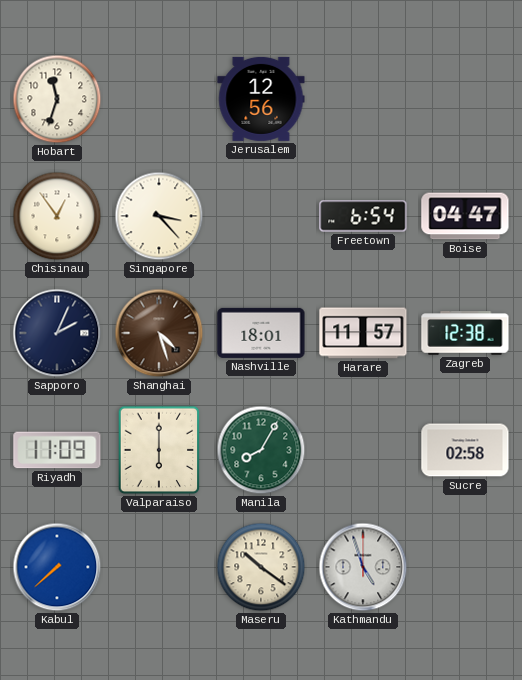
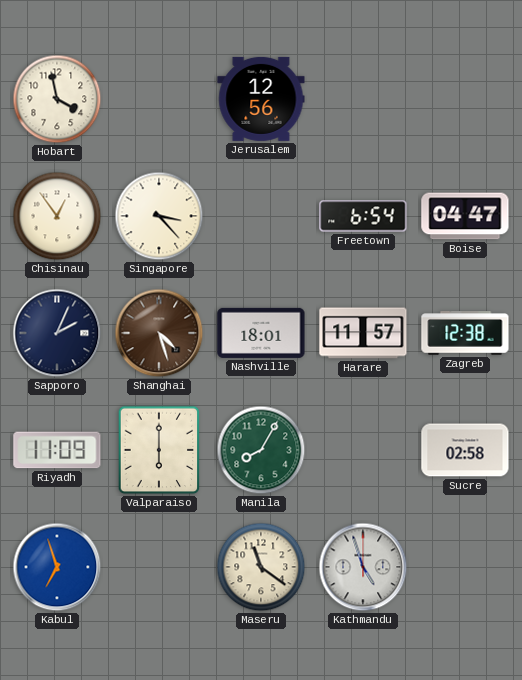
Hobart: 11:33 -> 3:58
Kabul: 7:38 -> 6:57
Maseru: 10:21 -> 11:21
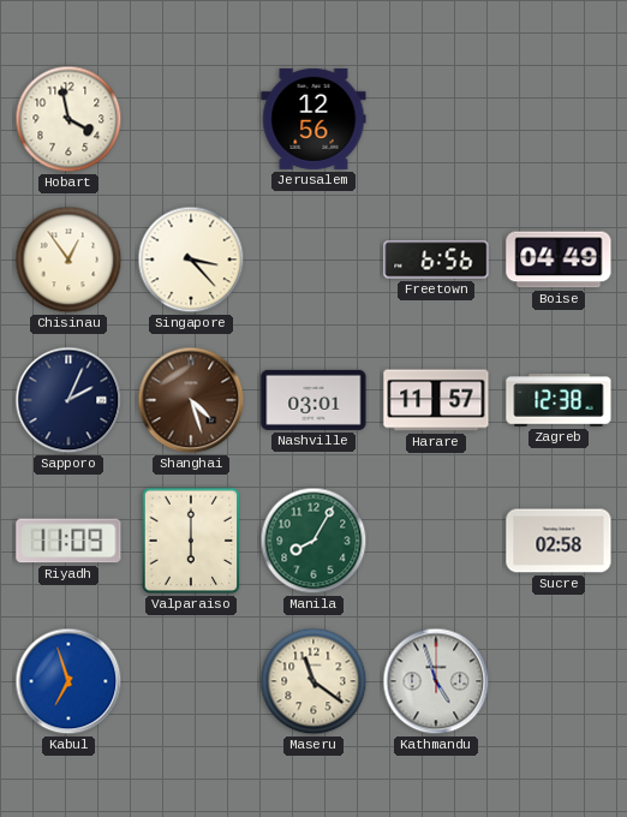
Freetown: 6:54 -> 6:56
Boise: 04:47 -> 04:49
Nashville: 18:01 -> 03:01
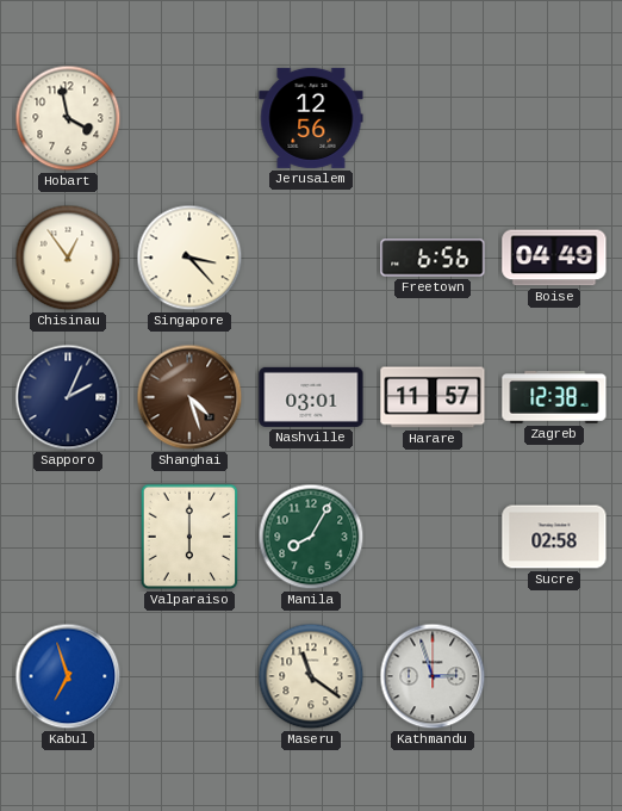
Riyadh: 11:09 -> none
Kathmandu: 4:57 -> 2:57
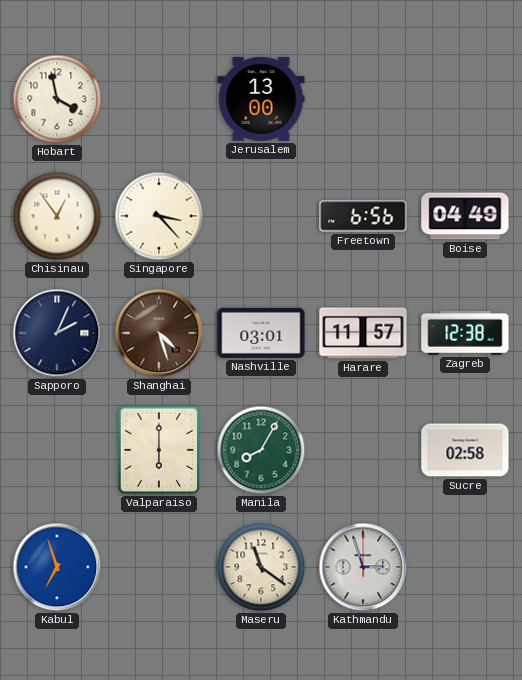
Jerusalem: 12:56 -> 13:00
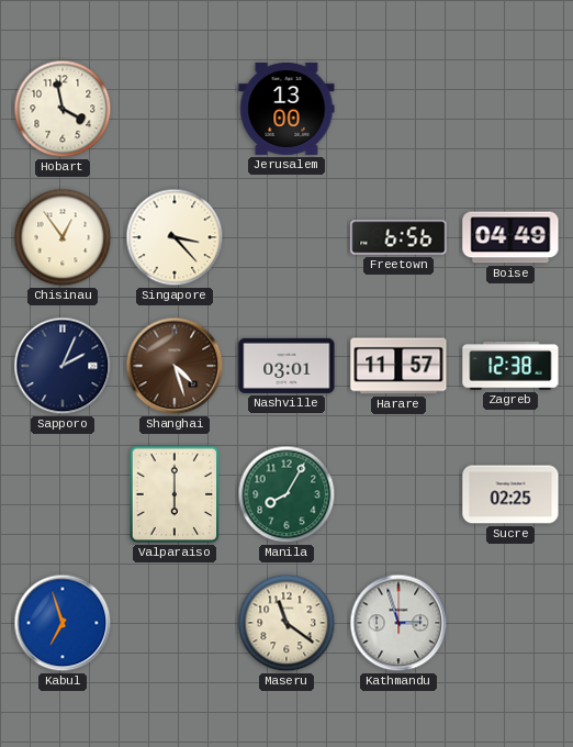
Sucre: 02:58 -> 02:25
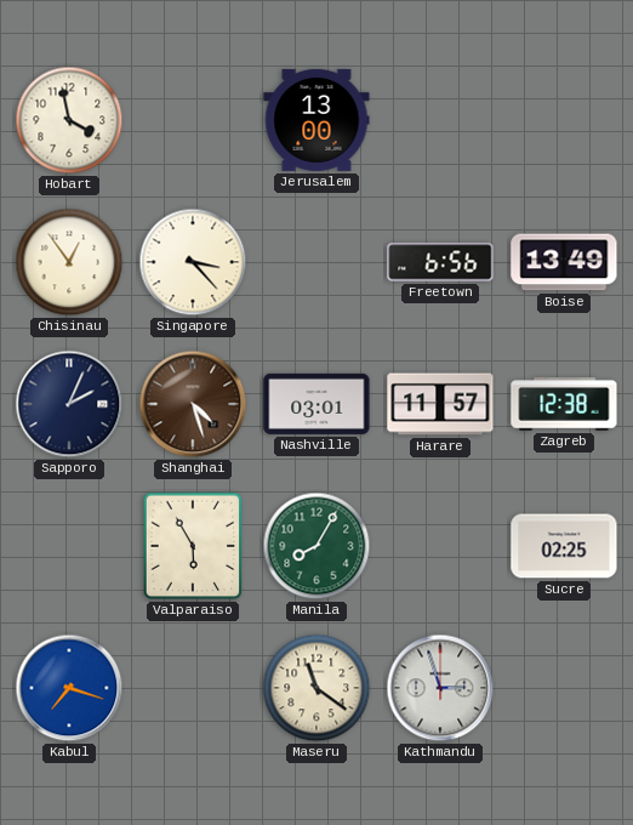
Boise: 04:49 -> 13:49
Valparaiso: 6:00 -> 5:55
Kabul: 6:57 -> 7:18
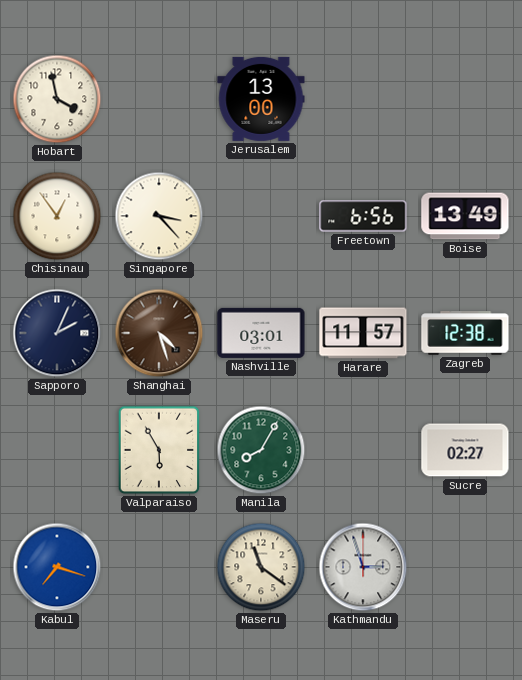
Sucre: 02:25 -> 02:27
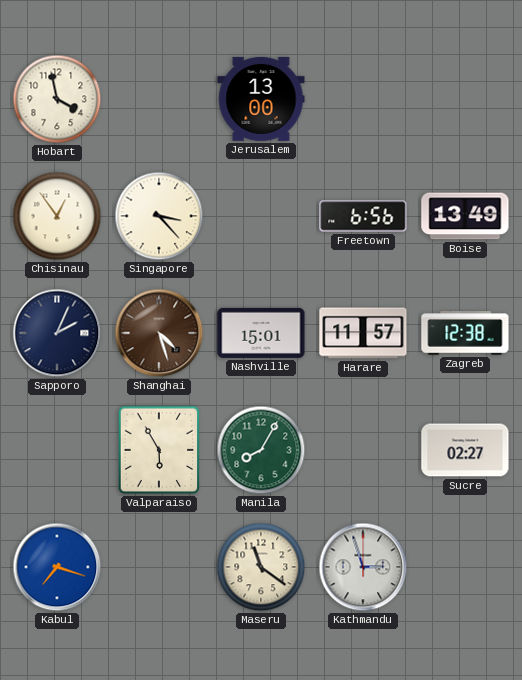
Nashville: 03:01 -> 15:01
